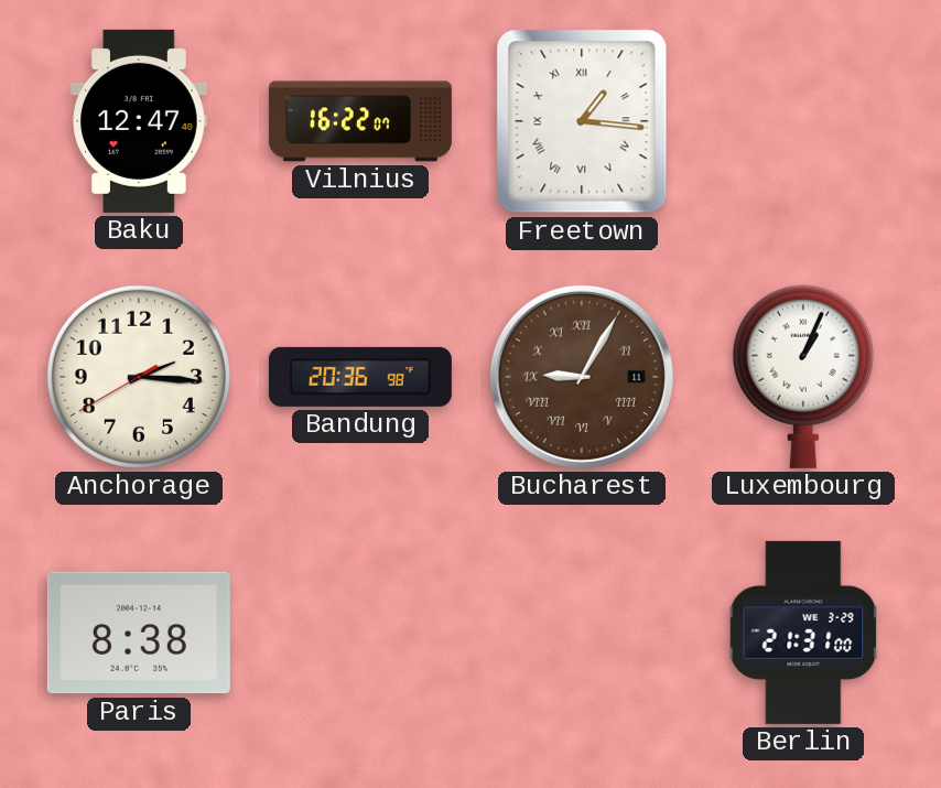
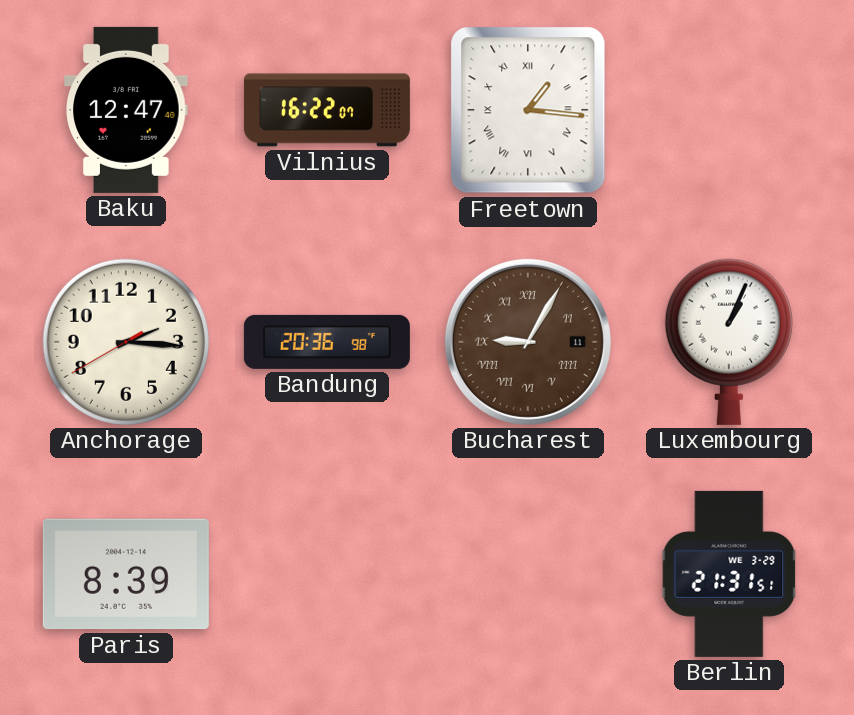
Paris: 8:38 -> 8:39
Berlin: 21:31:00 -> 21:31:51
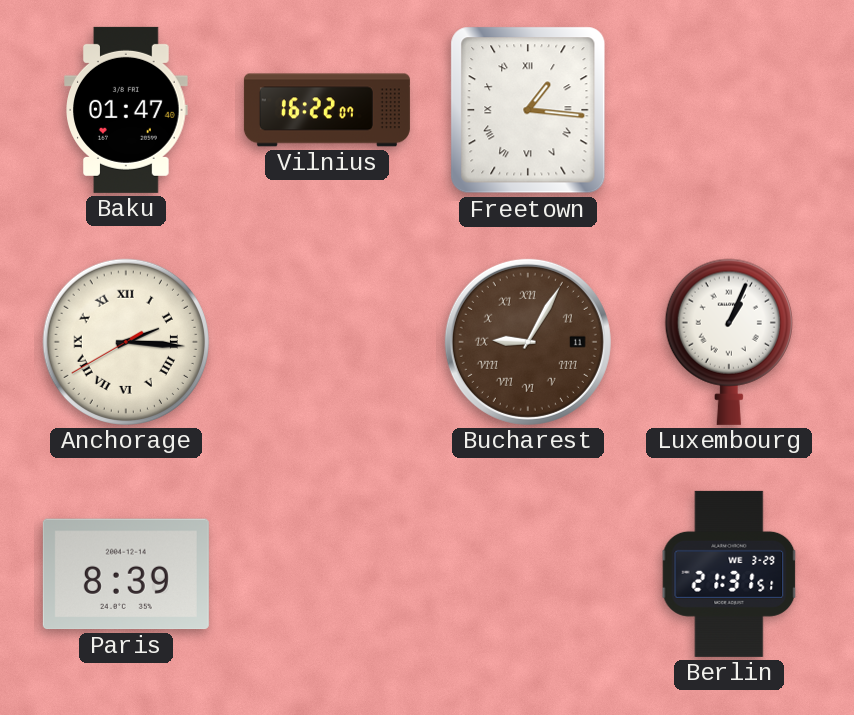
Baku: 12:47 -> 01:47
Anchorage numerals: Arabic -> Roman
Bandung: 20:36 -> none
